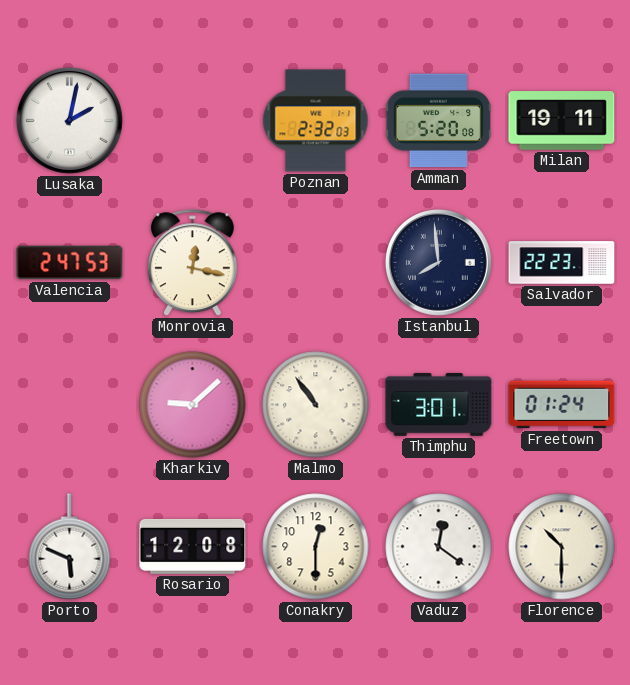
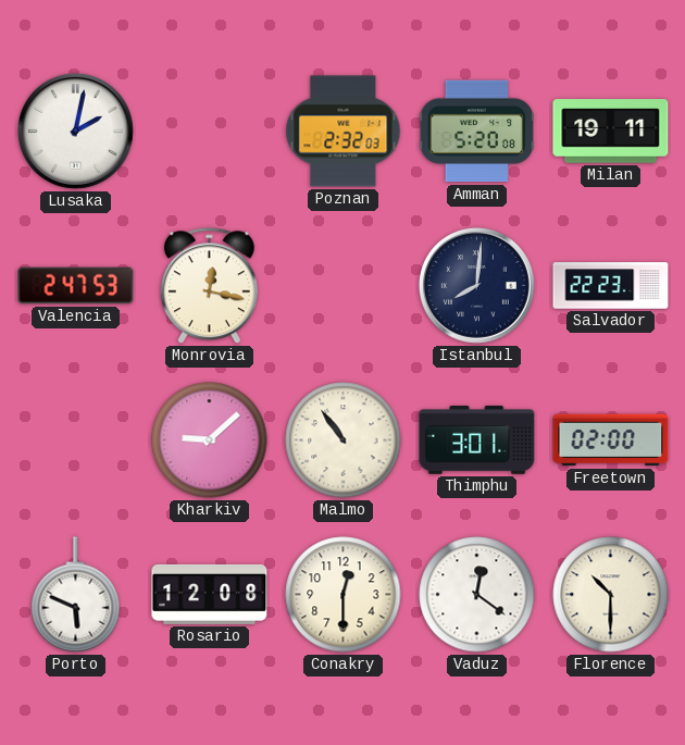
Istanbul: 7:59 -> 8:01
Freetown: 01:24 -> 02:00
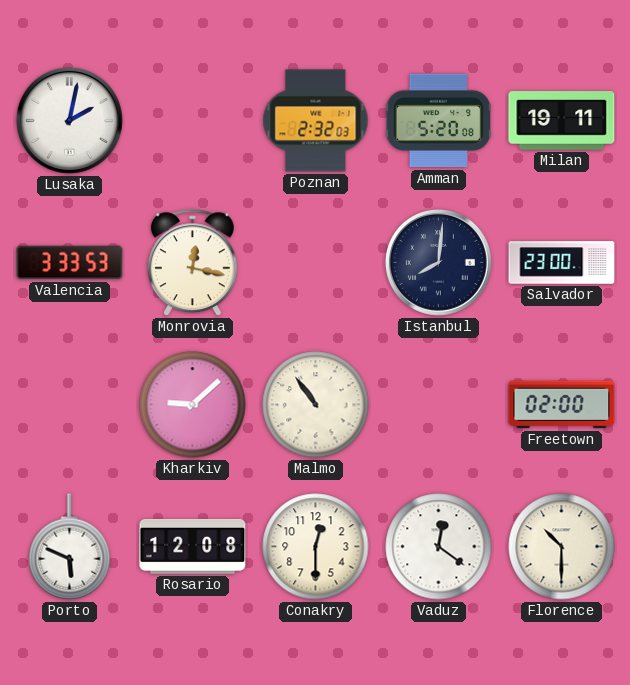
Valencia: 2:47 -> 3:33
Salvador: 22:23 -> 23:00
Thimphu: 3:01 -> none
